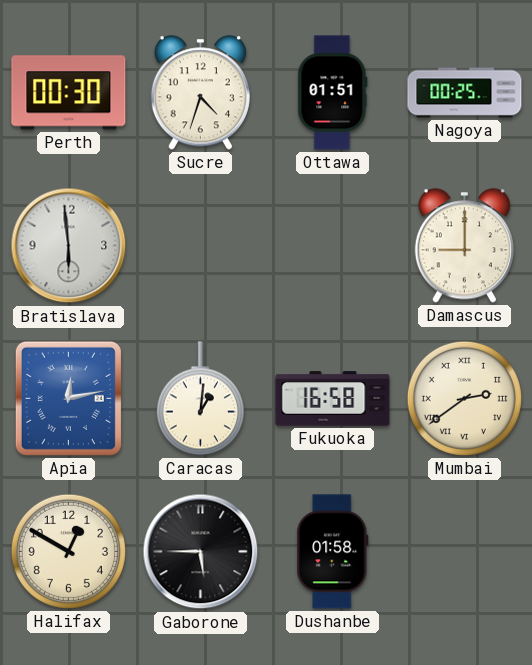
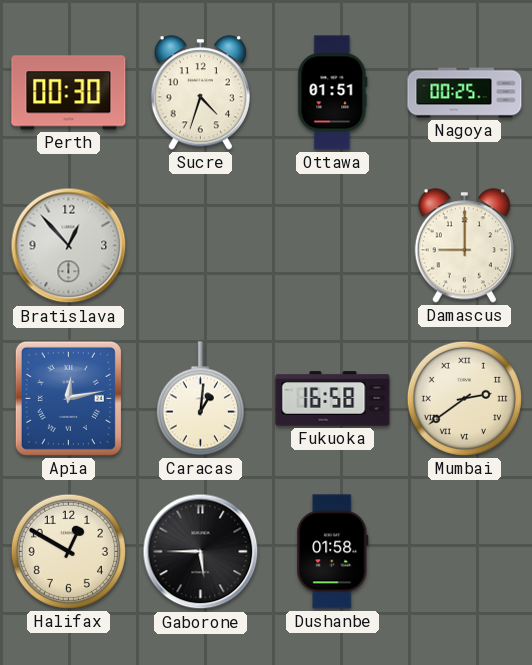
Bratislava: 5:59 -> 12:53
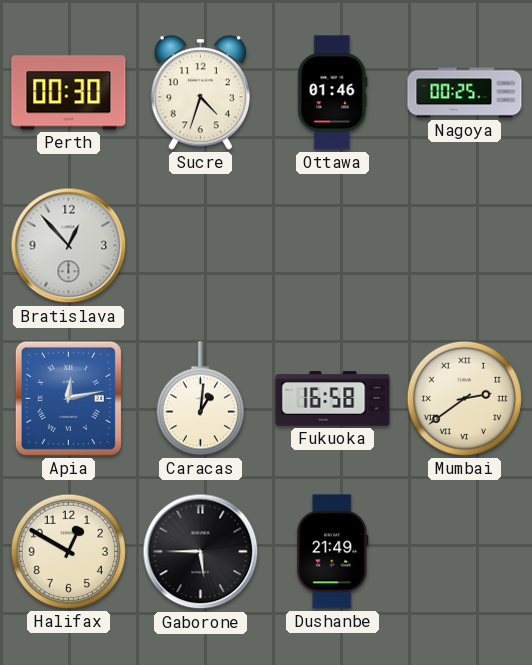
Ottawa: 01:51 -> 01:46
Damascus: 9:00 -> none
Dushanbe: 01:58 -> 21:49
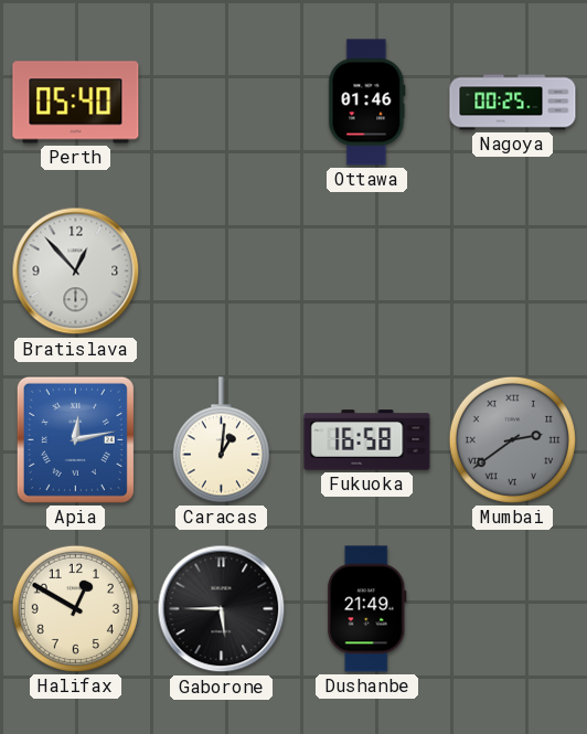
Perth: 00:30 -> 05:40
Sucre: 4:33 -> none
Mumbai dial: cream -> grey
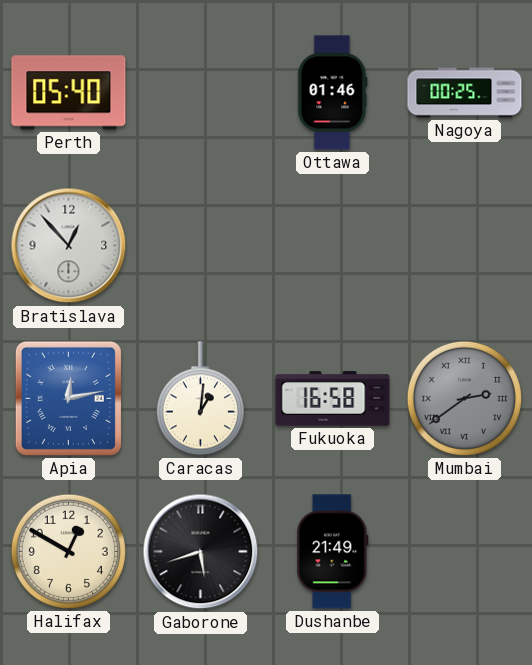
Gaborone: 5:45 -> 5:42
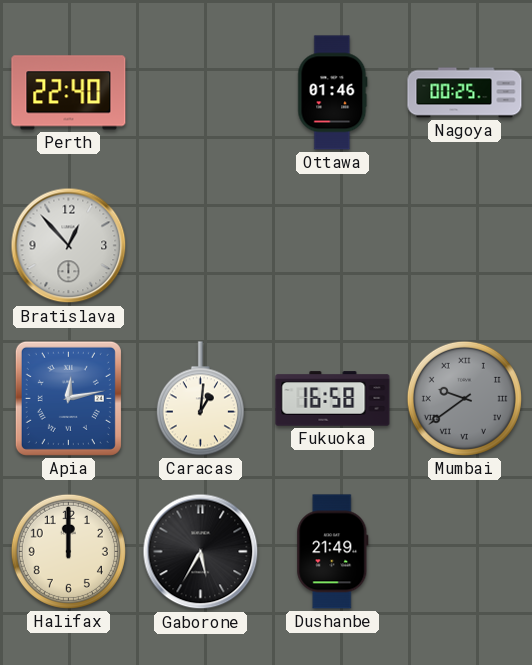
Perth: 05:40 -> 22:40
Mumbai: 2:39 -> 9:39
Halifax: 12:50 -> 12:00
Gaborone: 5:42 -> 5:35
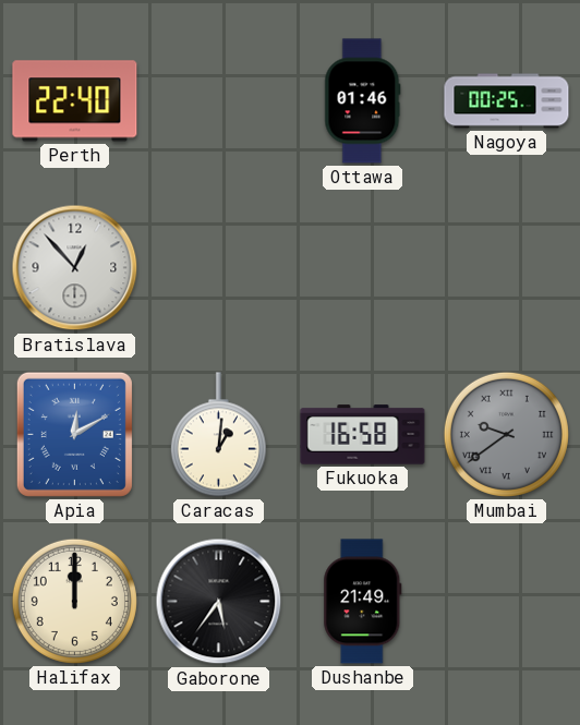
Apia: 12:13 -> 12:10
Gaborone: 5:35 -> 5:36
